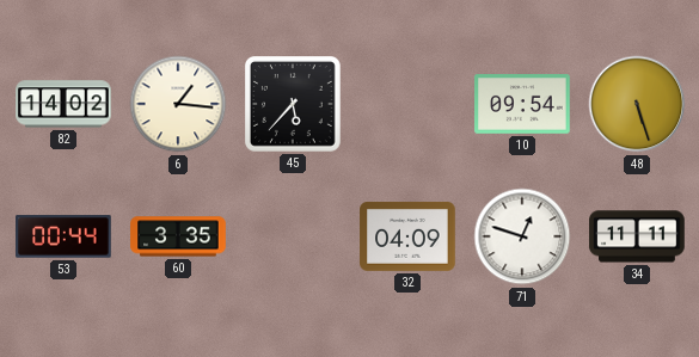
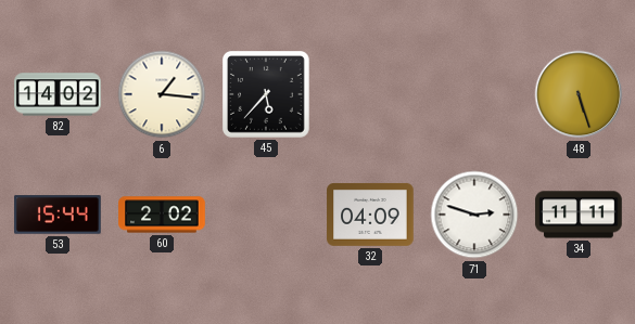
10: 09:54 -> none
53: 00:44 -> 15:44
60: 3:35 -> 2:02
71: 12:48 -> 2:48
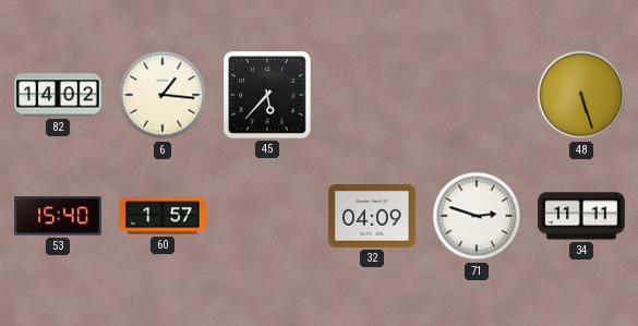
53: 15:44 -> 15:40
60: 2:02 -> 1:57
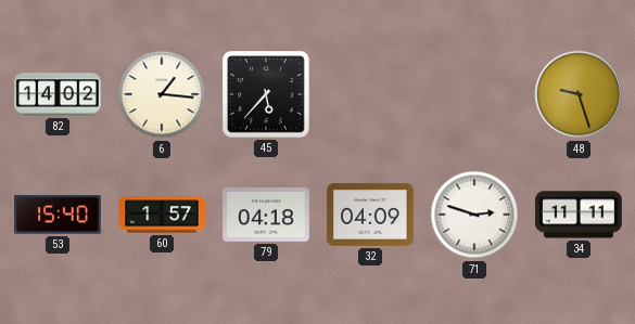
48: 5:27 -> 9:27
79: none -> 04:18
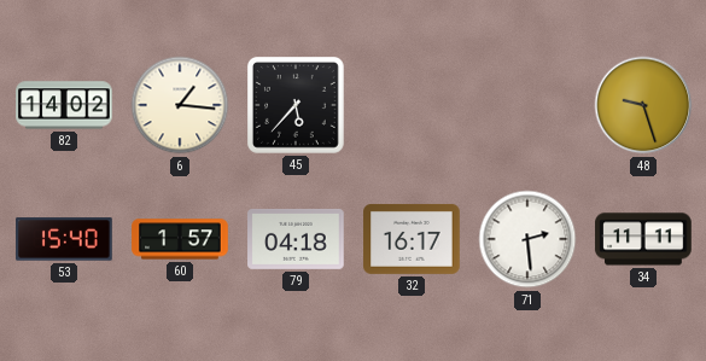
32: 04:09 -> 16:17
71: 2:48 -> 2:29
